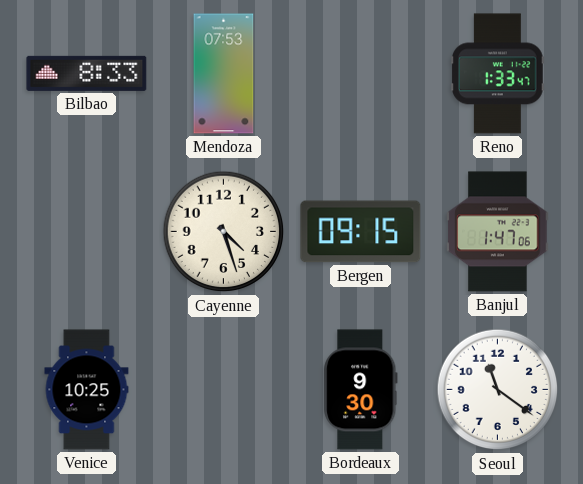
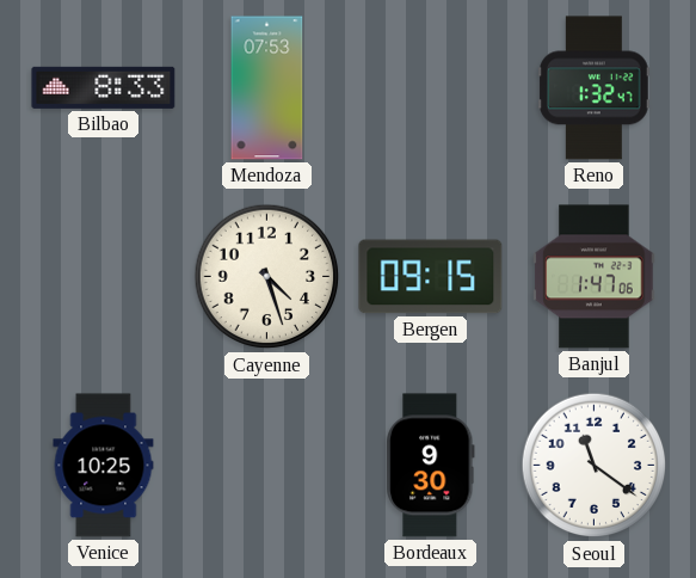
Reno: 1:33 -> 1:32
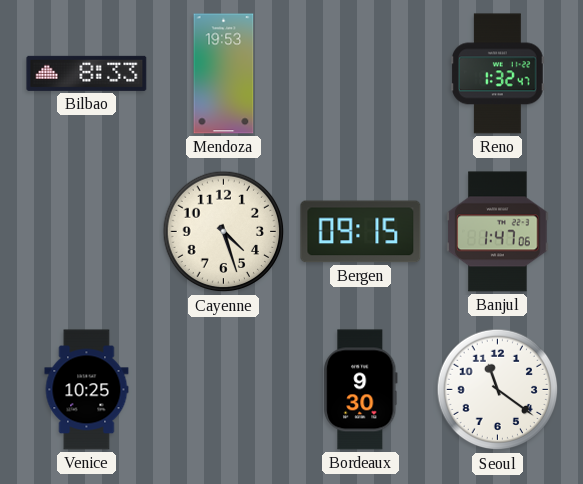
Mendoza: 07:53 -> 19:53
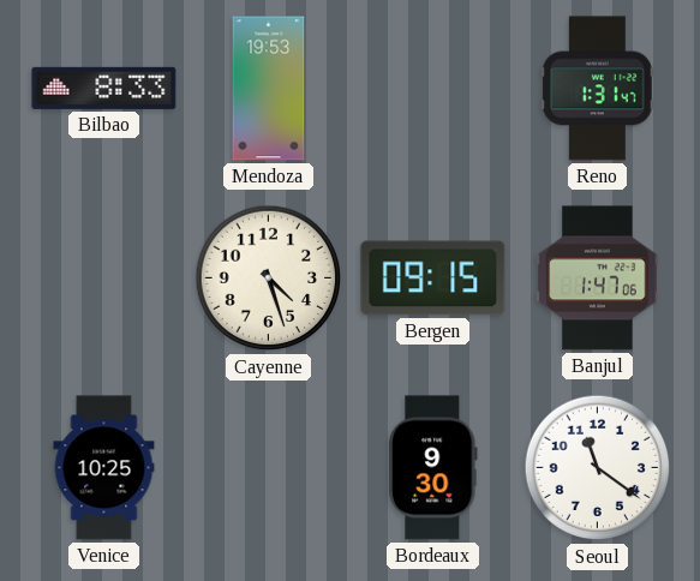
Reno: 1:32 -> 1:31
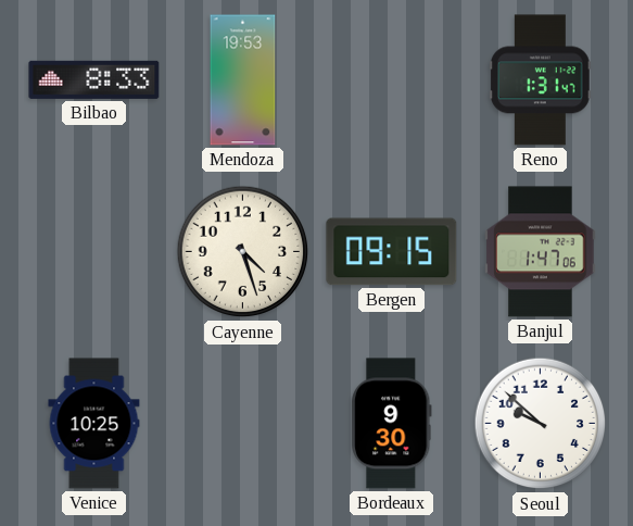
Seoul: 11:21 -> 9:52
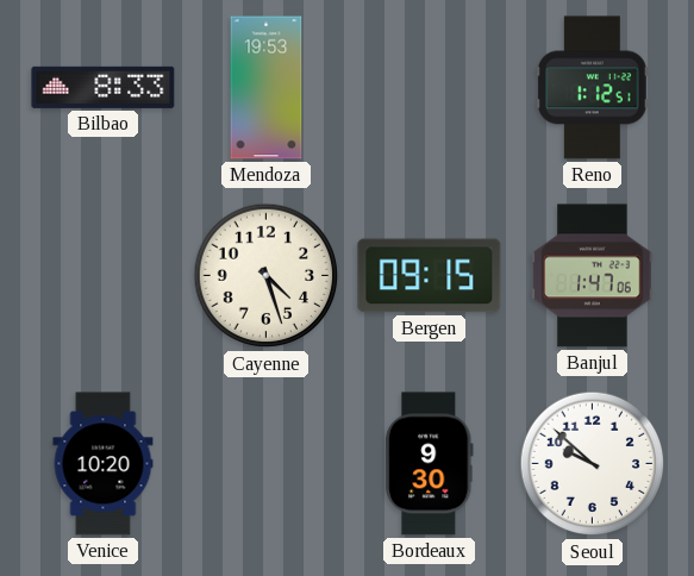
Reno: 1:31 -> 1:12
Venice: 10:25 -> 10:20
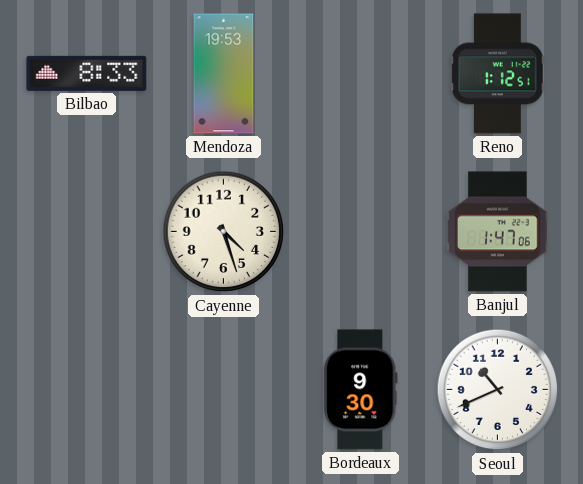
Bergen: 09:15 -> none
Venice: 10:20 -> none
Seoul: 9:52 -> 10:41
